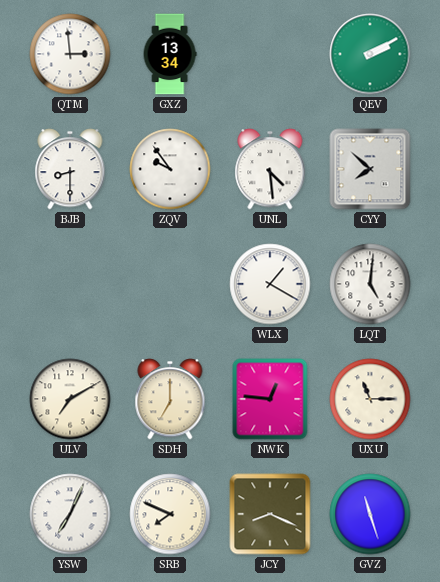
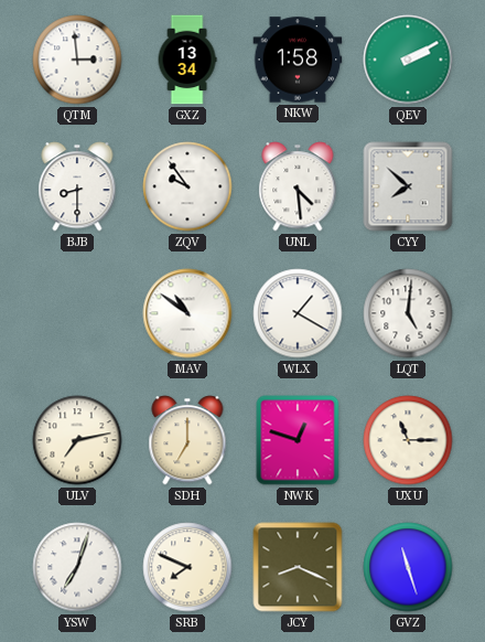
NKW: none -> 1:58
MAV: none -> 10:51
ULV: 7:10 -> 7:13
NWK: 12:46 -> 12:48
YSW: 7:04 -> 7:03
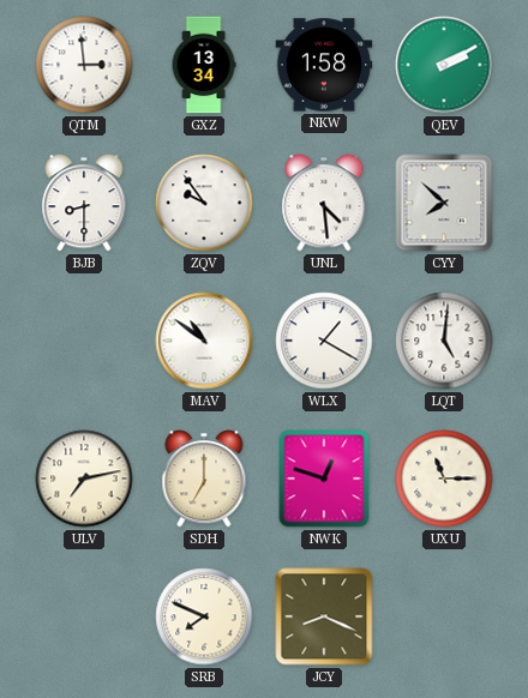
YSW: 7:03 -> none
GVZ: 11:27 -> none
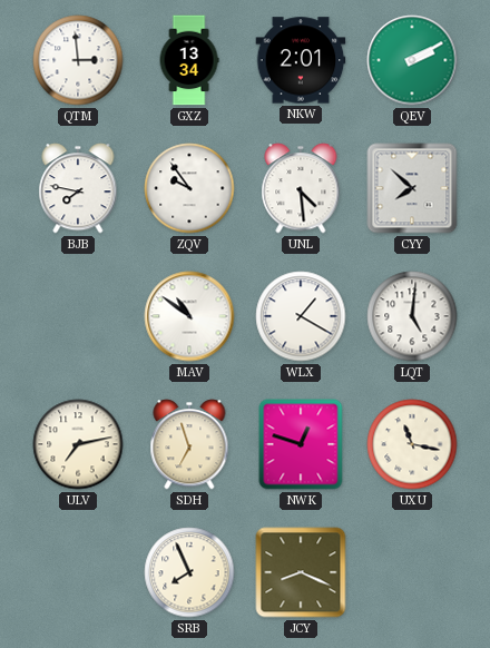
NKW: 1:58 -> 2:01
BJB: 8:30 -> 7:47
SDH: 7:00 -> 6:57
UXU: 11:15 -> 11:17
SRB: 7:49 -> 7:56
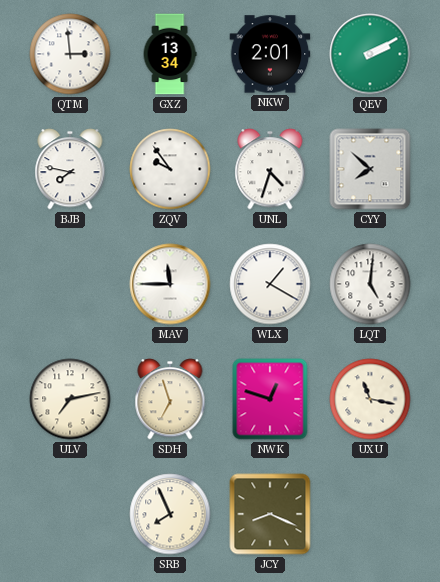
UNL: 4:29 -> 4:33
MAV: 10:51 -> 11:45
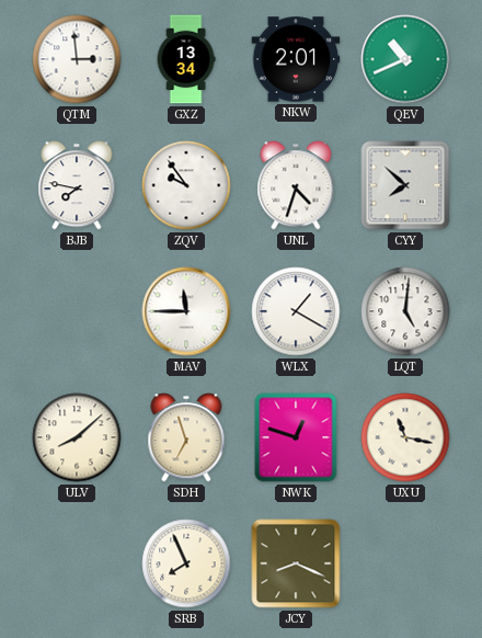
QEV: 2:10 -> 10:41
ULV: 7:13 -> 8:08
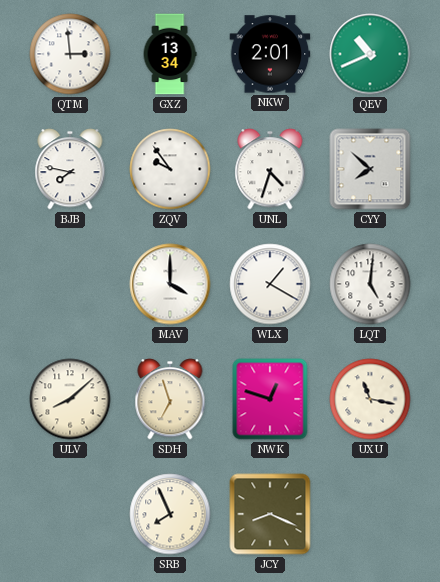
MAV: 11:45 -> 4:00
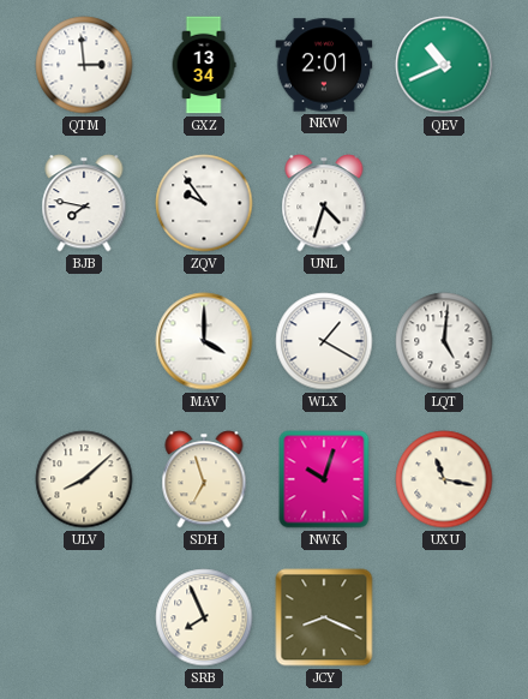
CYY: 7:52 -> none
NWK: 12:48 -> 10:03
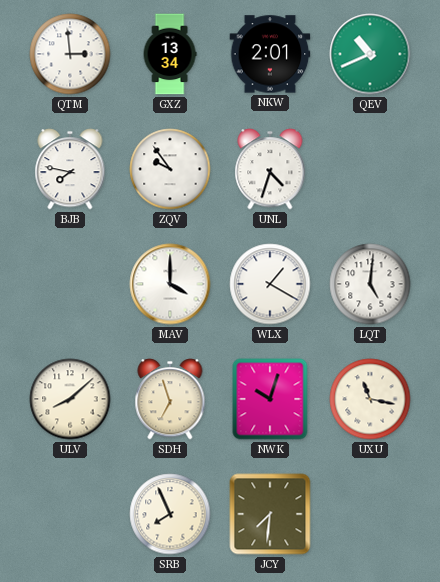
JCY: 8:19 -> 7:31
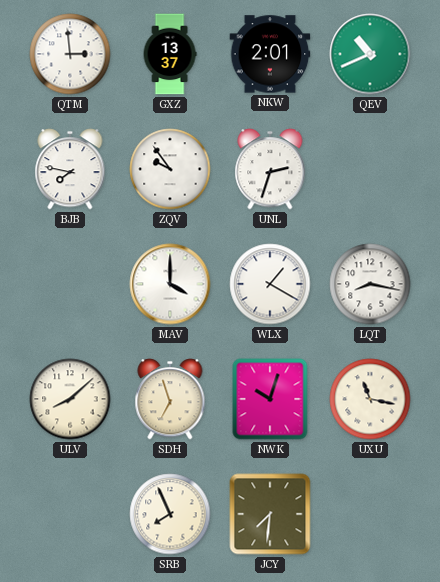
GXZ: 13:34 -> 13:37
UNL: 4:33 -> 2:33
LQT: 5:01 -> 8:17
